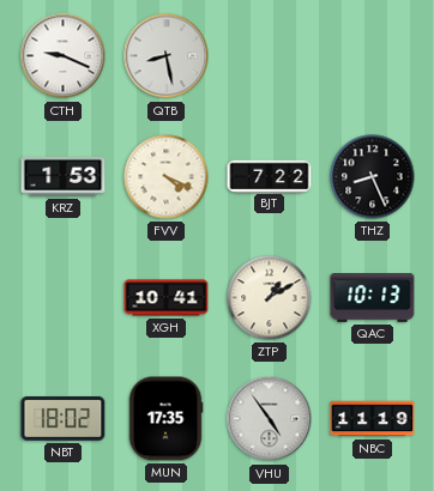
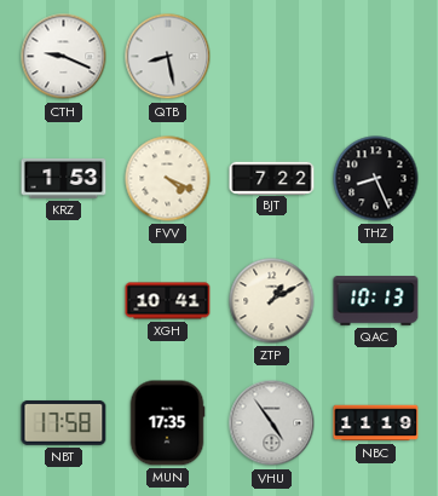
NBT: 18:02 -> 17:58
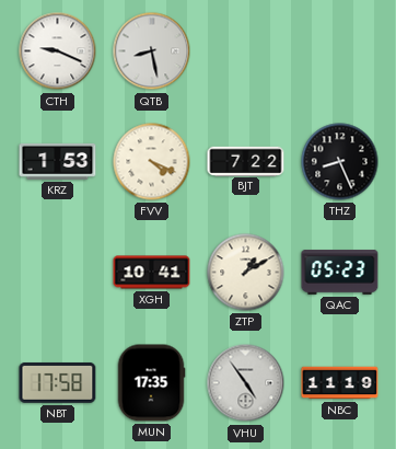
QAC: 10:13 -> 05:23
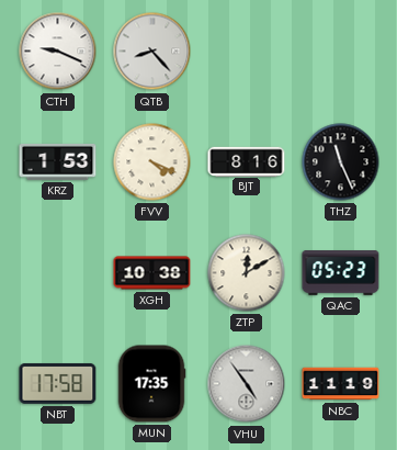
QTB: 8:28 -> 8:23
BJT: 7:22 -> 8:16
THZ: 8:26 -> 11:26
XGH: 10:41 -> 10:38
ZTP: 1:10 -> 12:10
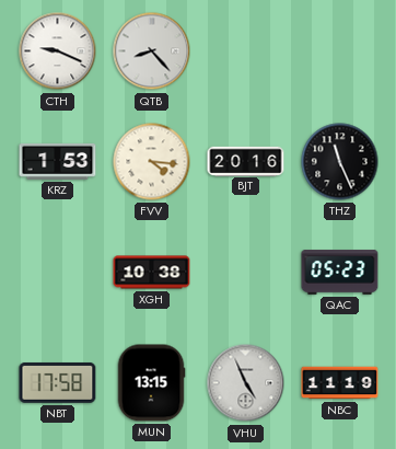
FVV: 4:19 -> 4:16
BJT: 8:16 -> 20:16
ZTP: 12:10 -> none
MUN: 17:35 -> 13:15
VHU: 4:54 -> 4:56
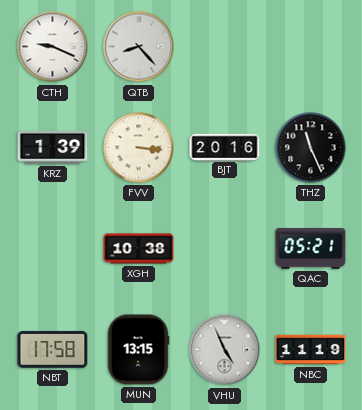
KRZ: 1:53 -> 1:39
FVV: 4:16 -> 3:16
QAC: 05:23 -> 05:21
